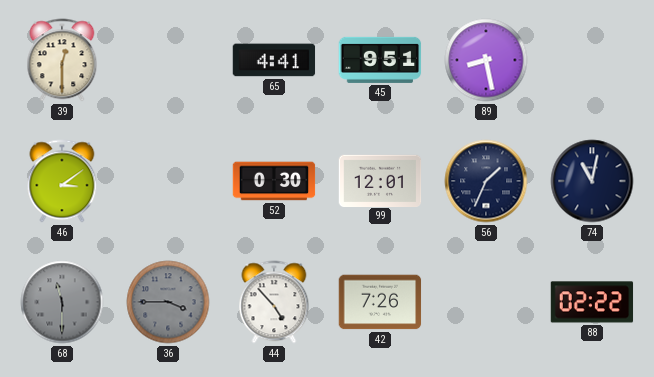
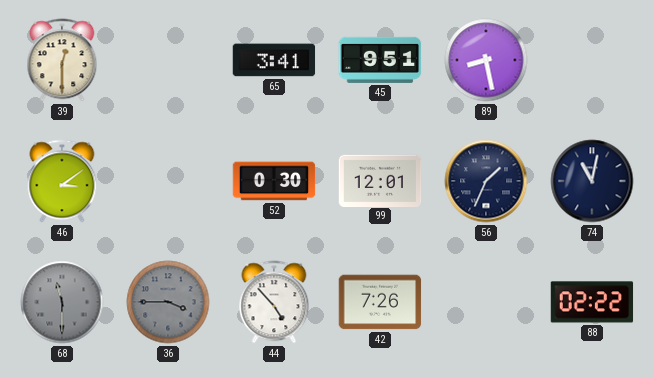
65: 4:41 -> 3:41
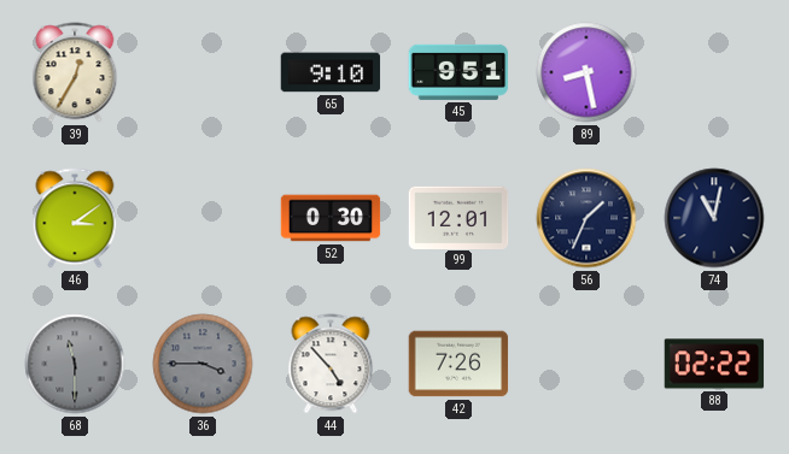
39: 12:30 -> 12:35
65: 3:41 -> 9:10
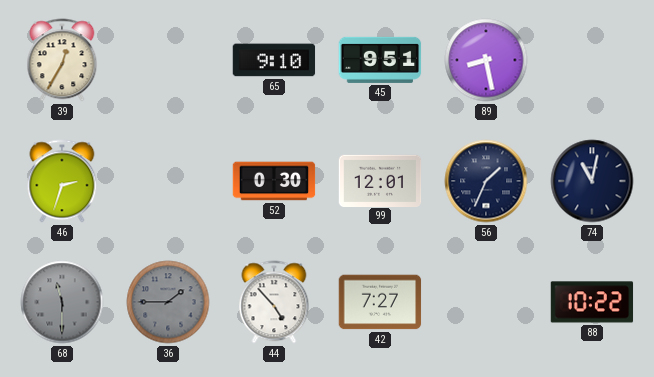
46: 3:09 -> 2:33
36: 3:45 -> 1:45
42: 7:26 -> 7:27
88: 02:22 -> 10:22
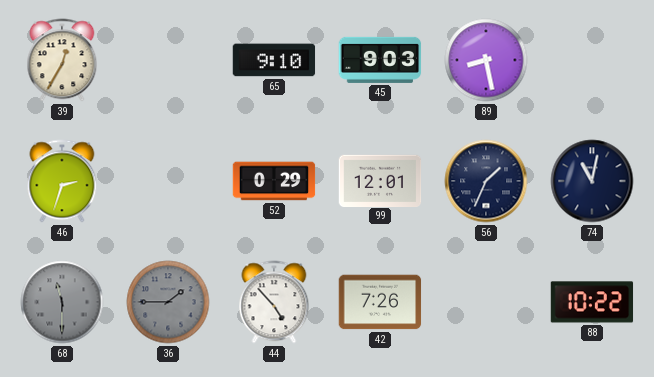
45: 9:51 -> 9:03
52: 0:30 -> 0:29
42: 7:27 -> 7:26
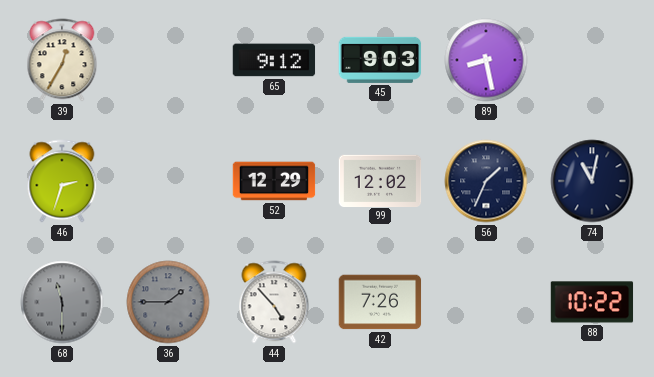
65: 9:10 -> 9:12
52: 0:29 -> 12:29
99: 12:01 -> 12:02
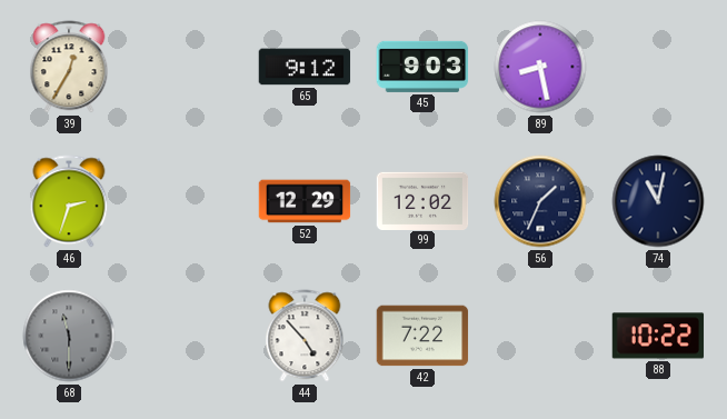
36: 1:45 -> none
42: 7:26 -> 7:22
